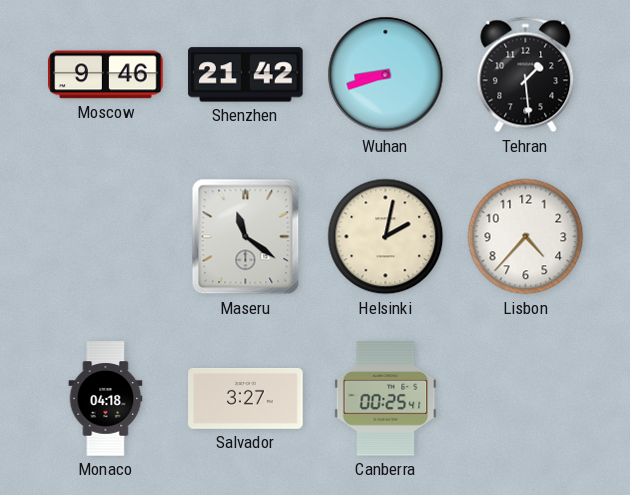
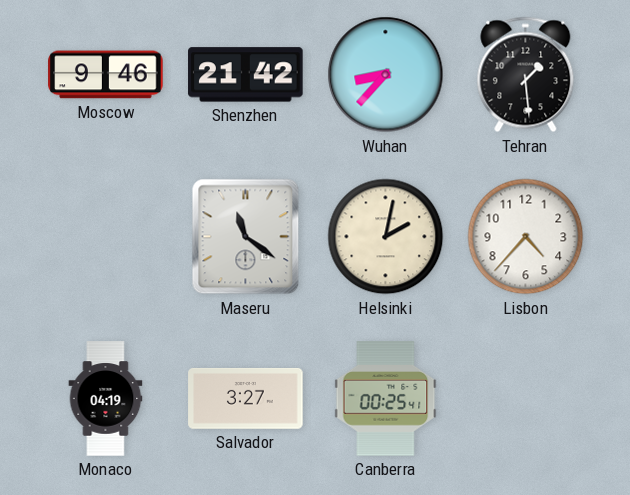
Wuhan: 8:42 -> 8:37
Monaco: 04:18 -> 04:19
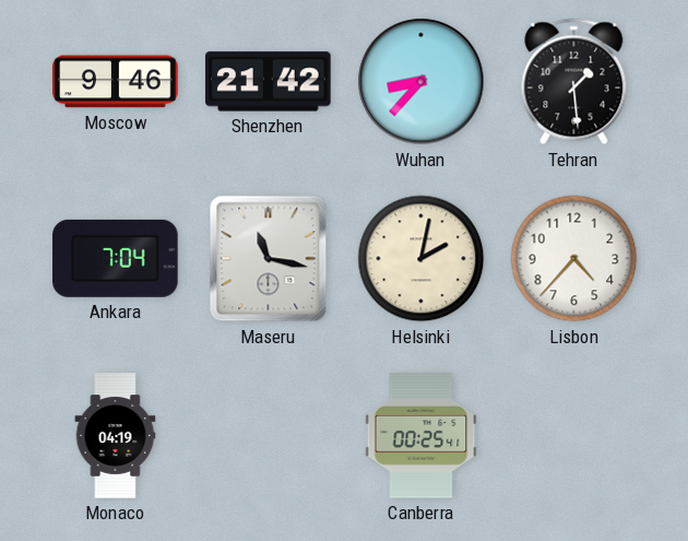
Ankara: none -> 7:04
Maseru: 11:21 -> 11:17
Salvador: 3:27 -> none
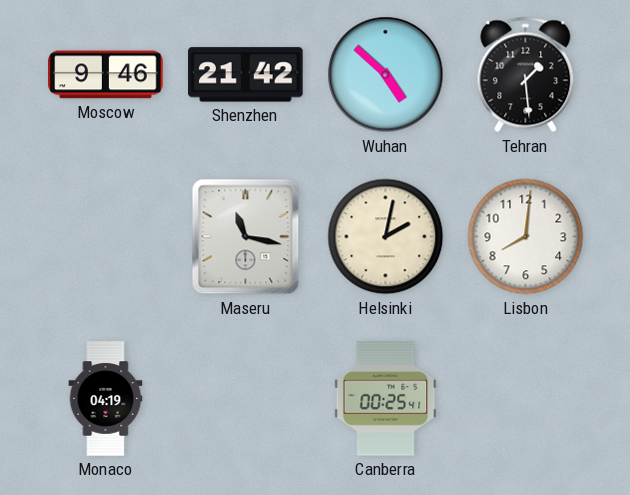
Wuhan: 8:37 -> 4:52
Ankara: 7:04 -> none
Lisbon: 4:37 -> 8:01
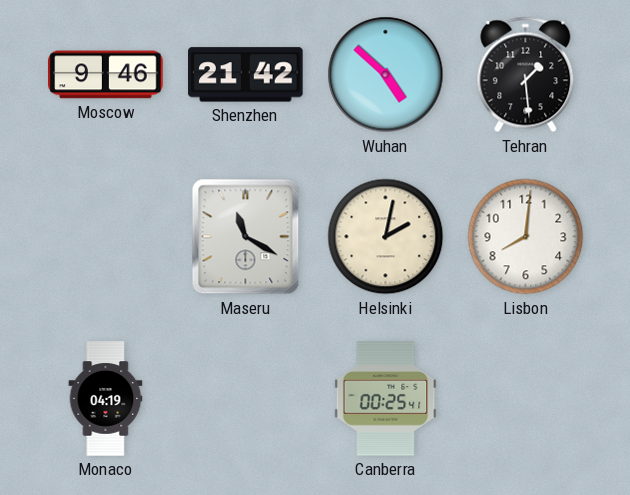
Maseru: 11:17 -> 11:20
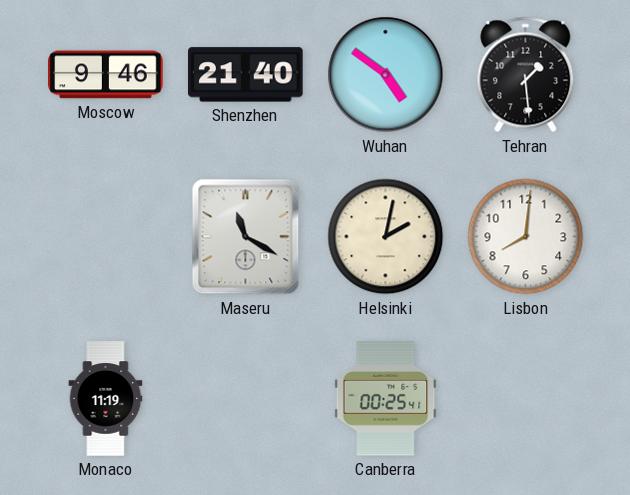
Shenzhen: 21:42 -> 21:40
Wuhan: 4:52 -> 4:51
Monaco: 04:19 -> 11:19
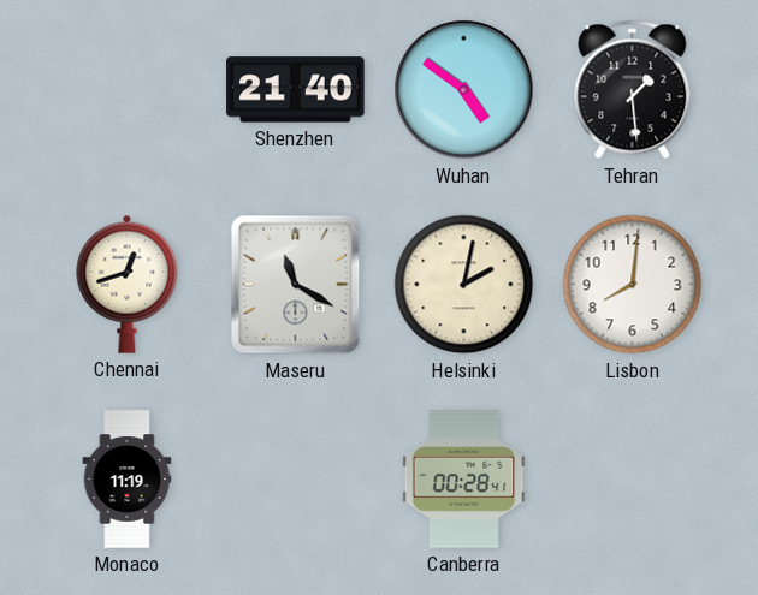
Moscow: 9:46 -> none
Chennai: none -> 12:42
Canberra: 00:25 -> 00:28
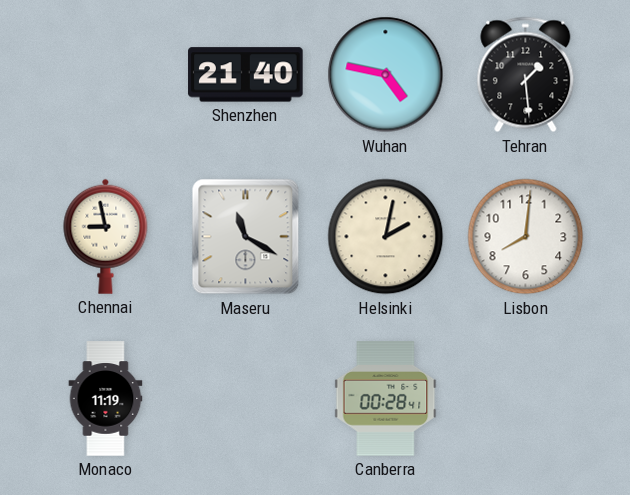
Wuhan: 4:51 -> 4:47
Chennai: 12:42 -> 8:58
